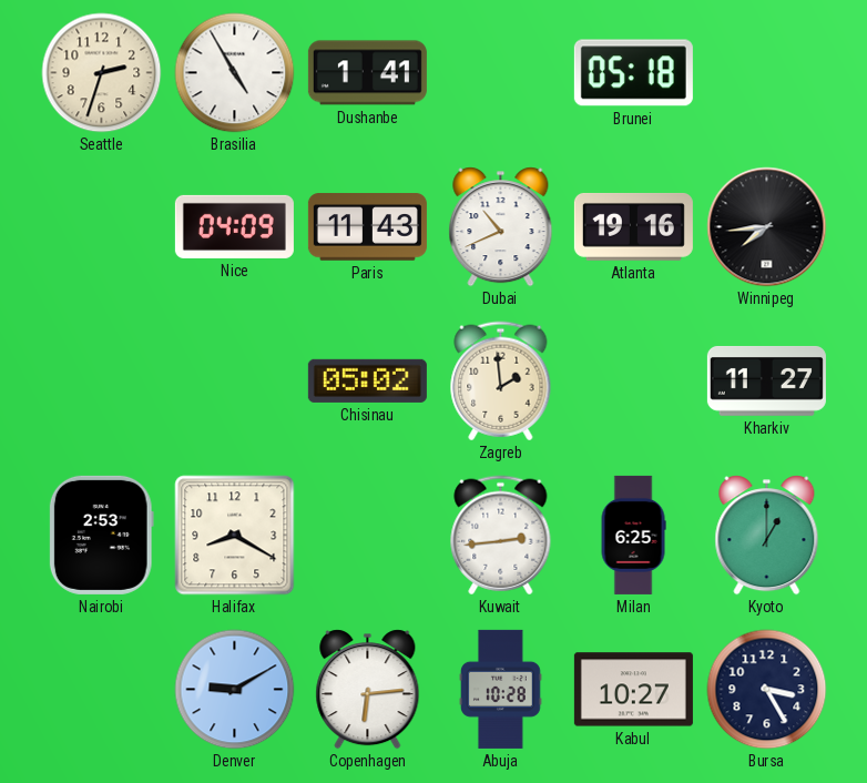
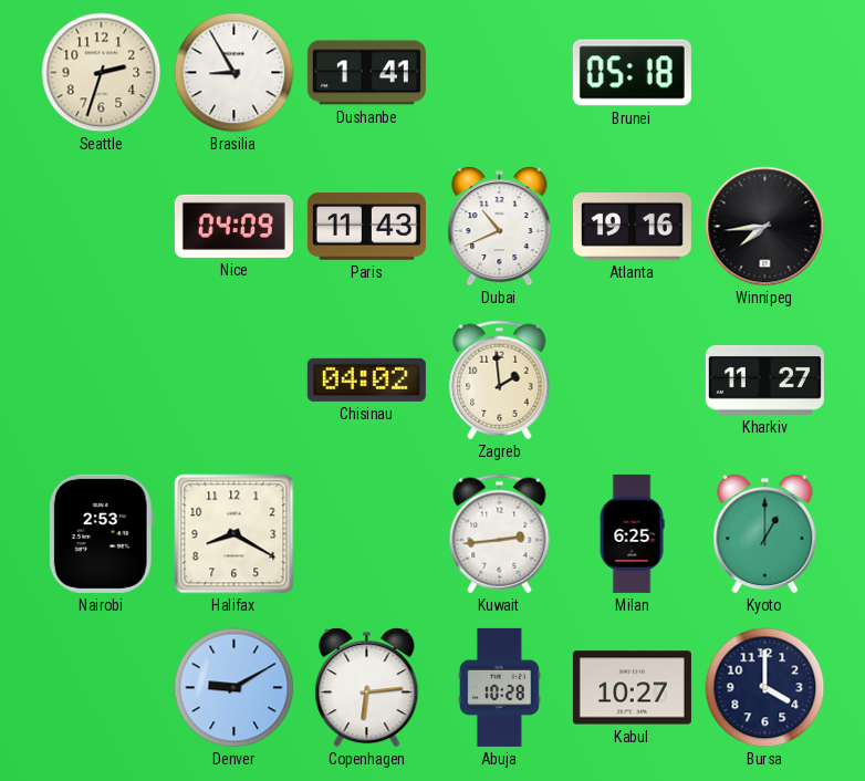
Brasilia: 4:55 -> 8:55
Chisinau: 05:02 -> 04:02
Bursa: 3:25 -> 4:00
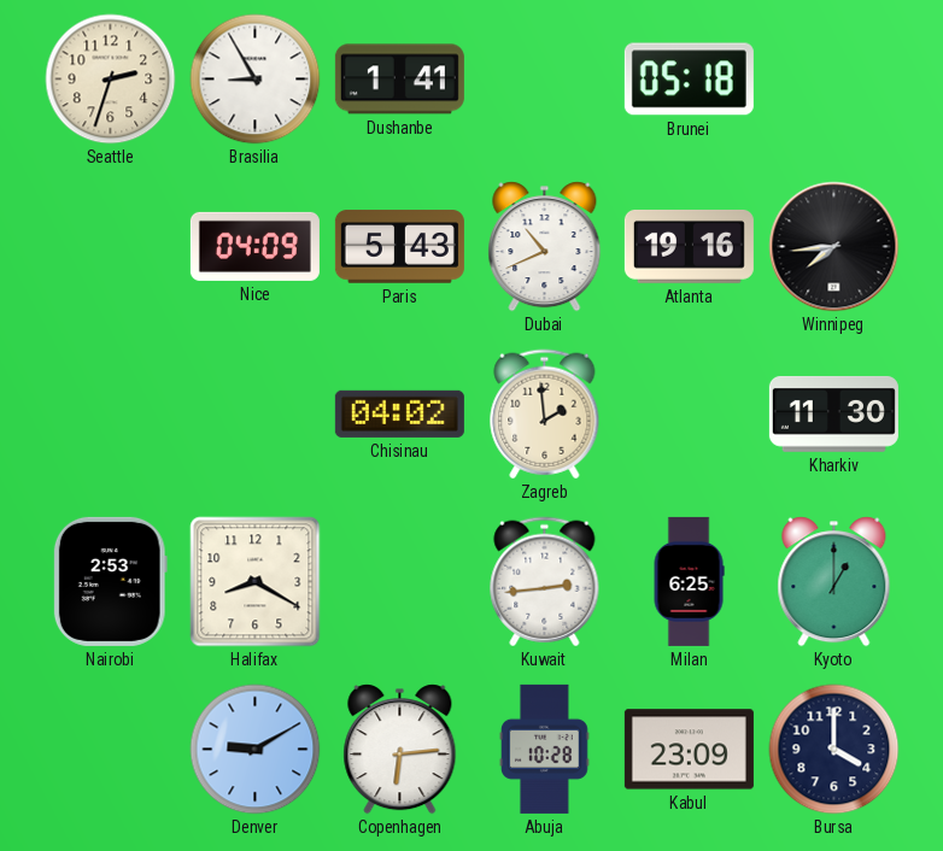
Paris: 11:43 -> 5:43
Kharkiv: 11:27 -> 11:30
Kabul: 10:27 -> 23:09
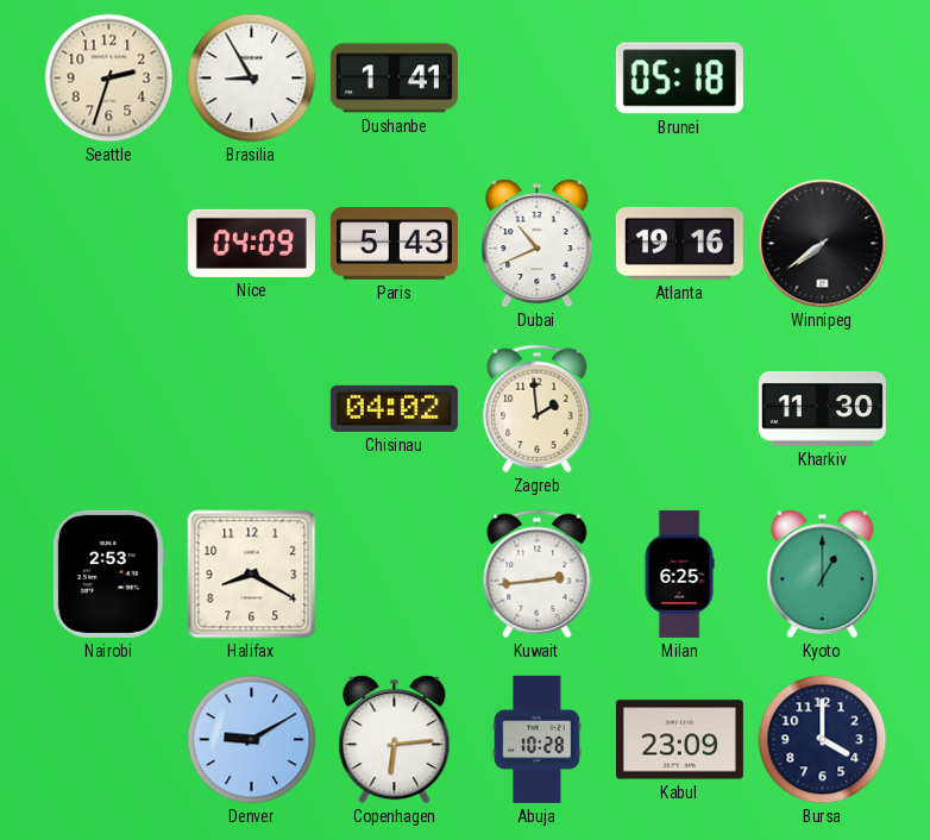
Winnipeg: 7:44 -> 7:39
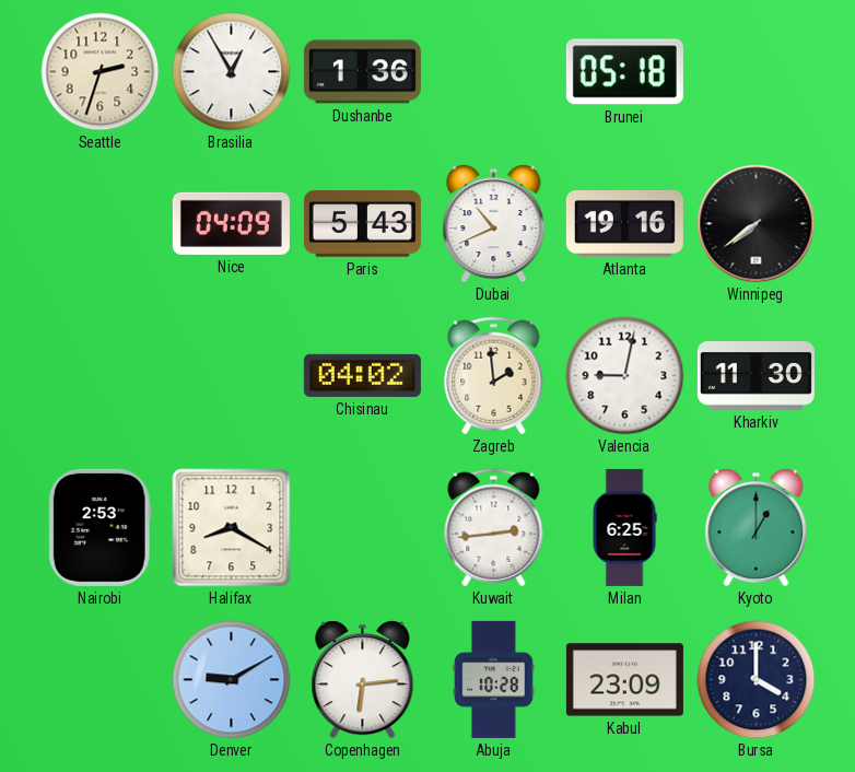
Brasilia: 8:55 -> 12:55
Dushanbe: 1:41 -> 1:36
Valencia: none -> 9:02
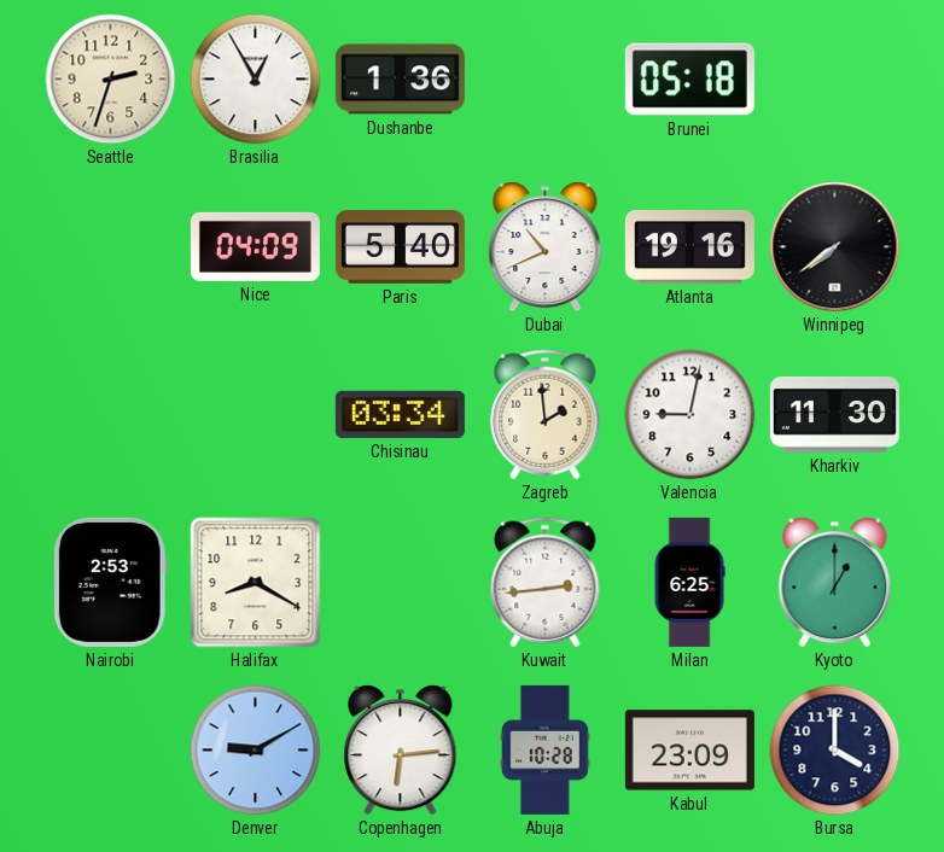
Paris: 5:43 -> 5:40
Chisinau: 04:02 -> 03:34
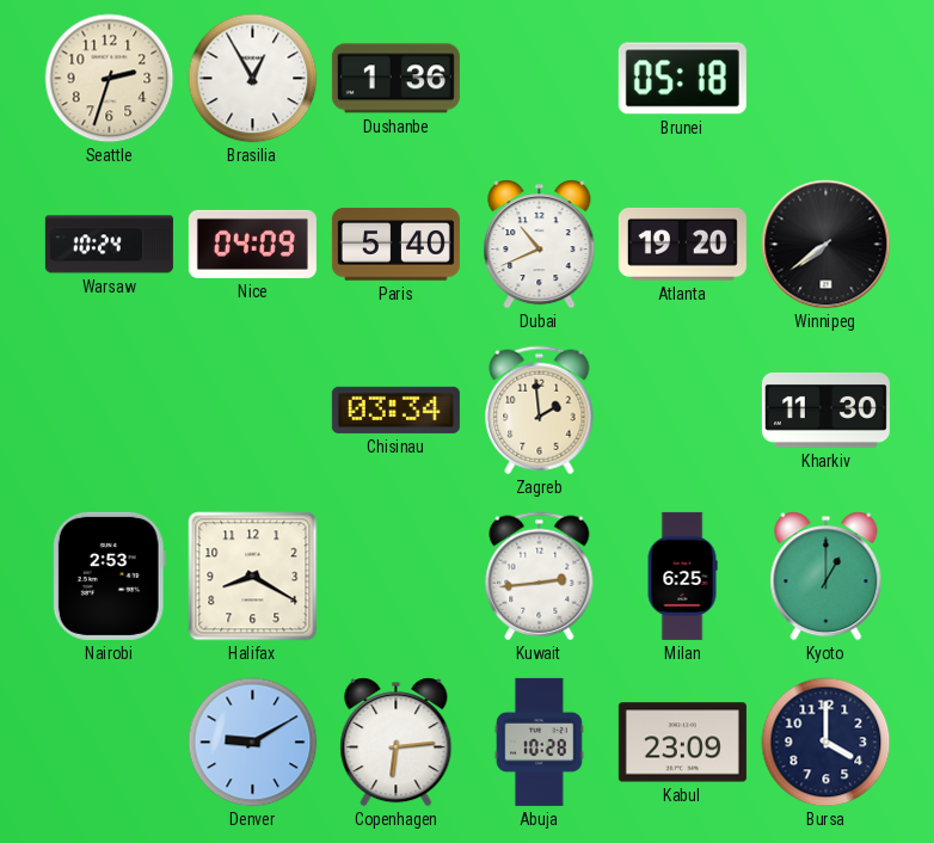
Warsaw: none -> 10:24
Atlanta: 19:16 -> 19:20
Valencia: 9:02 -> none
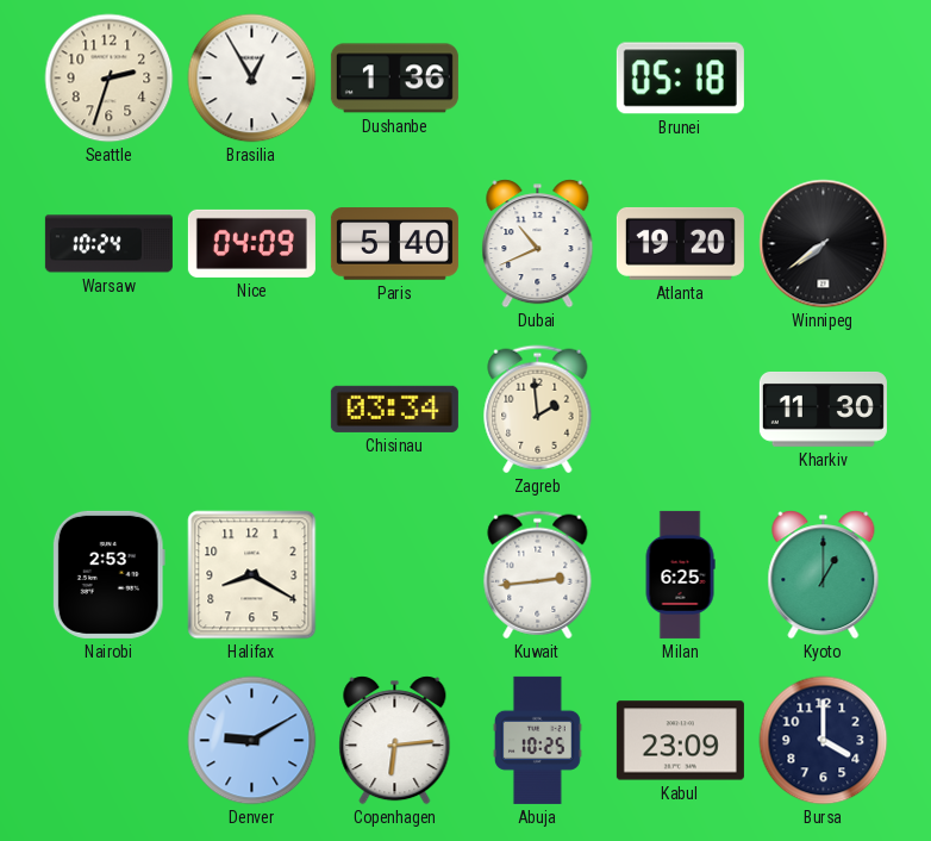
Abuja: 10:28 -> 10:25
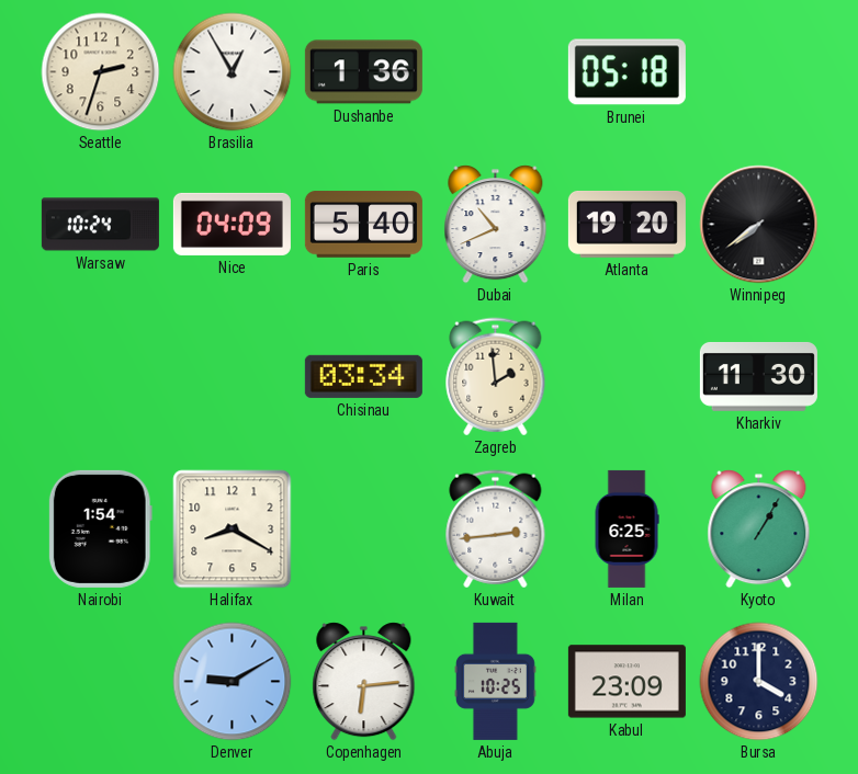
Nairobi: 2:53 -> 1:54
Kyoto: 1:00 -> 1:05
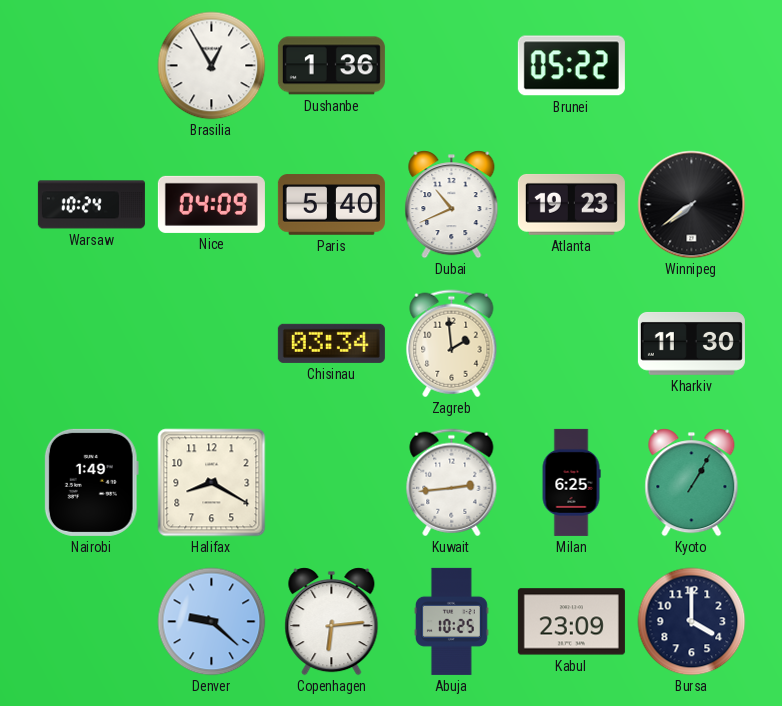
Seattle: 2:33 -> none
Brunei: 05:18 -> 05:22
Atlanta: 19:20 -> 19:23
Nairobi: 1:54 -> 1:49
Denver: 9:10 -> 9:22
